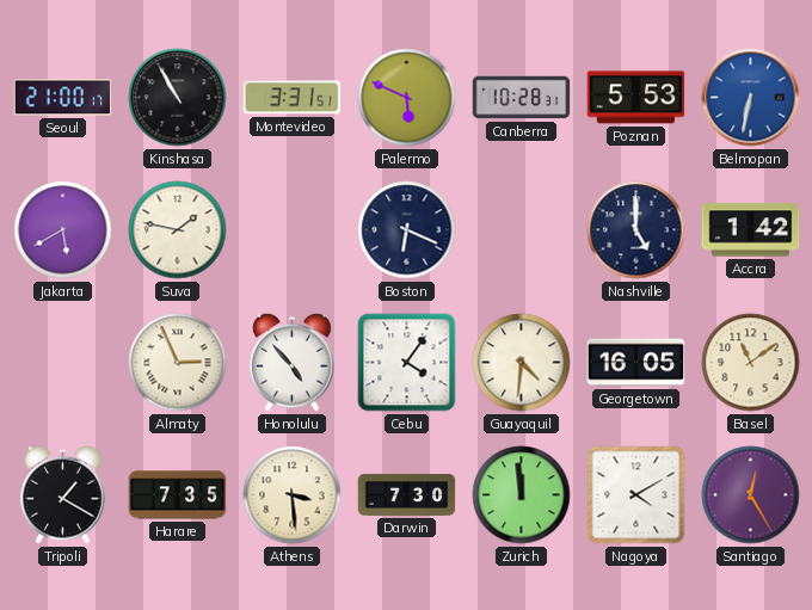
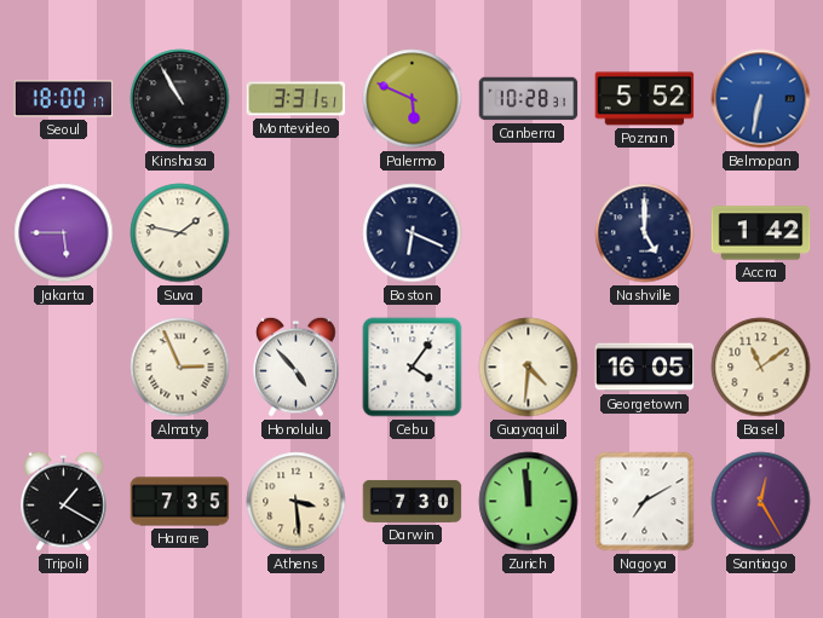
Seoul: 21:00 -> 18:00
Poznan: 5:53 -> 5:52
Jakarta: 5:40 -> 5:45
Nagoya: 4:10 -> 7:10
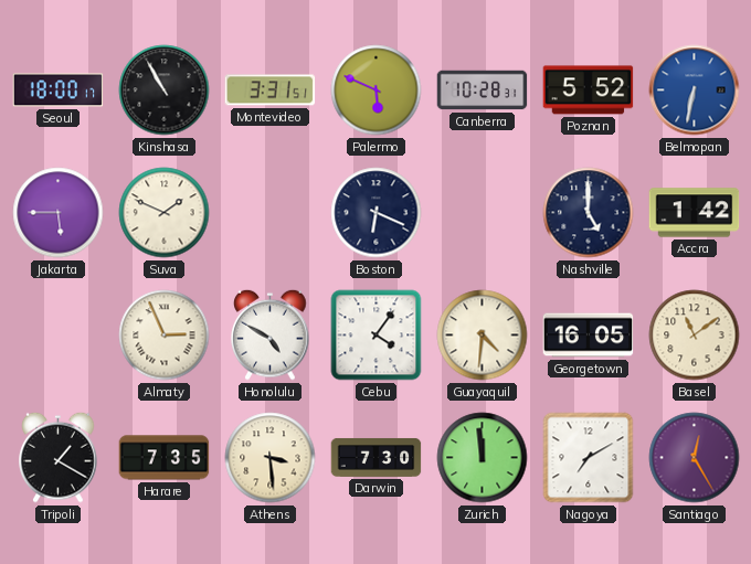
Suva: 1:47 -> 1:49
Honolulu: 4:53 -> 4:50
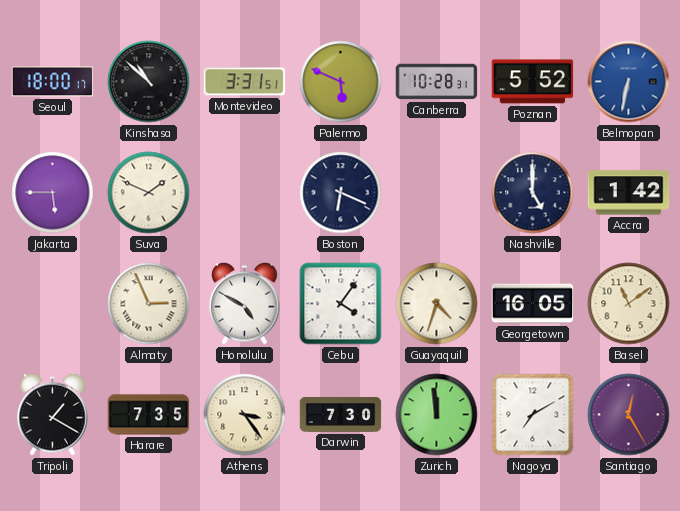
Kinshasa: 10:55 -> 10:52
Guayaquil: 4:31 -> 4:33
Athens: 3:29 -> 3:24
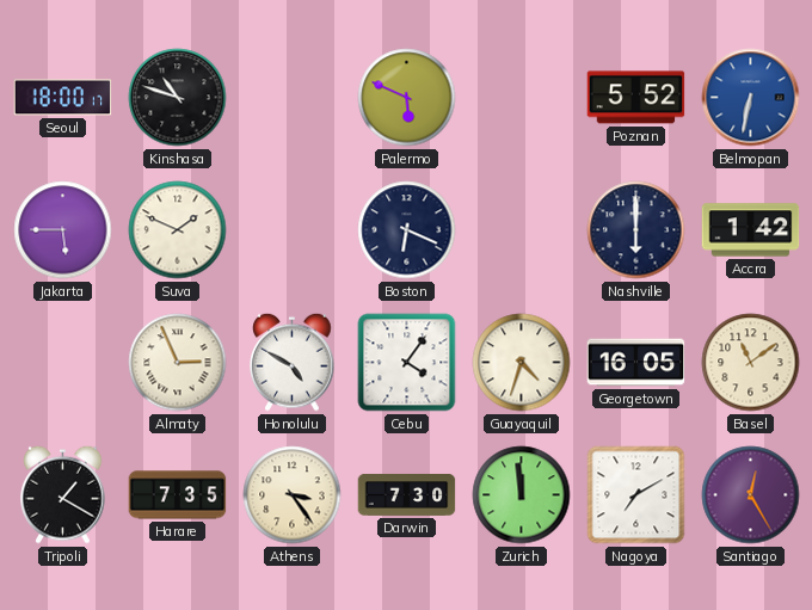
Kinshasa: 10:52 -> 10:48
Montevideo: 3:31 -> none
Canberra: 10:28 -> none
Nashville: 5:00 -> 6:00
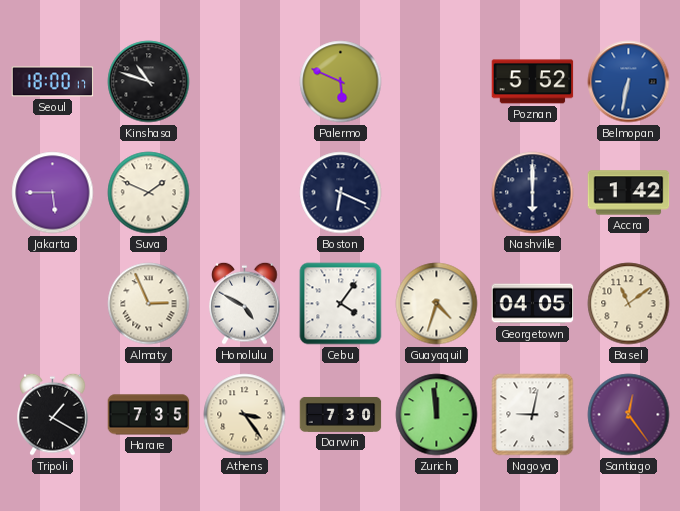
Georgetown: 16:05 -> 04:05
Nagoya: 7:10 -> 9:02
Santiago: 12:25 -> 12:24
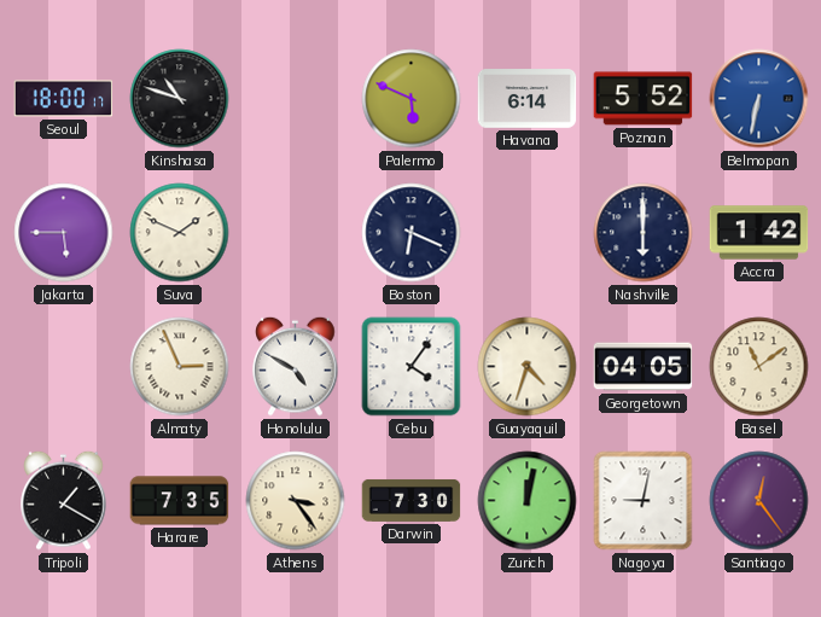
Havana: none -> 6:14
Zurich: 11:59 -> 12:02
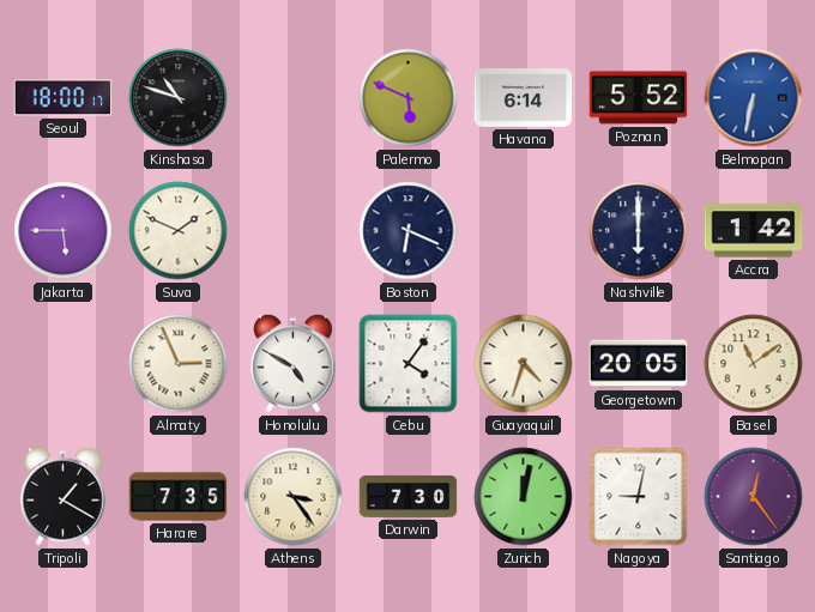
Georgetown: 04:05 -> 20:05
